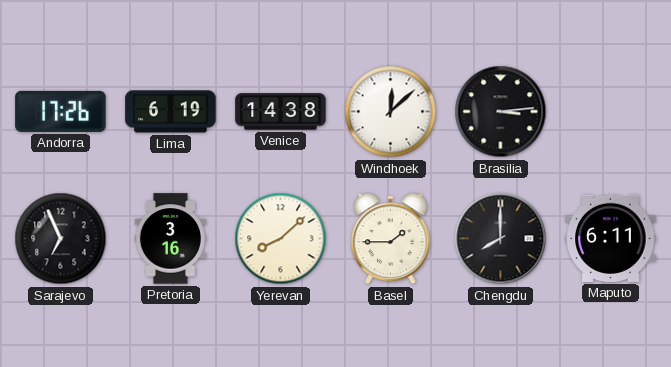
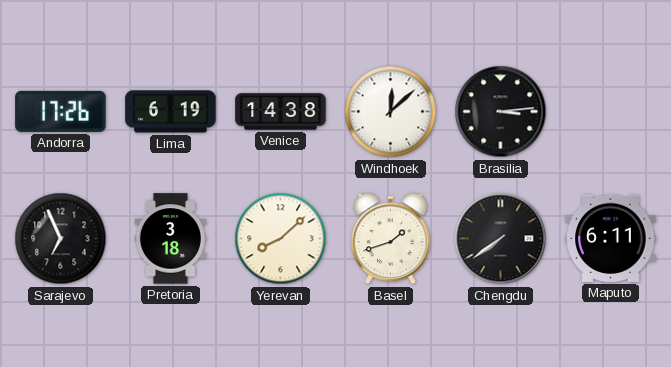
Pretoria: 3:16 -> 3:18
Basel: 1:45 -> 1:42
Chengdu: 8:00 -> 7:39
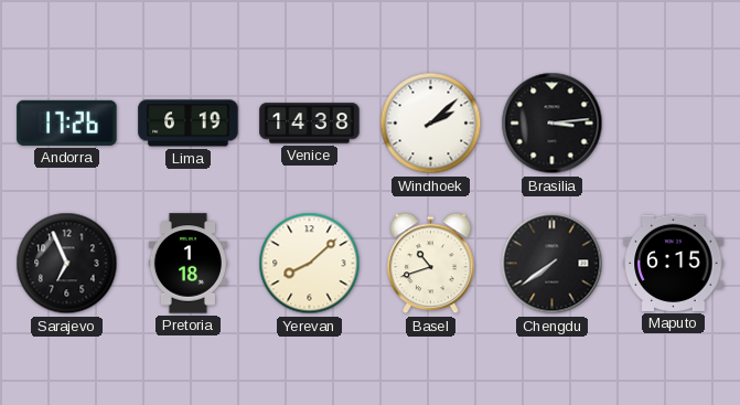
Windhoek: 12:08 -> 2:08
Pretoria: 3:18 -> 1:18
Basel: 1:42 -> 10:42
Maputo: 6:11 -> 6:15
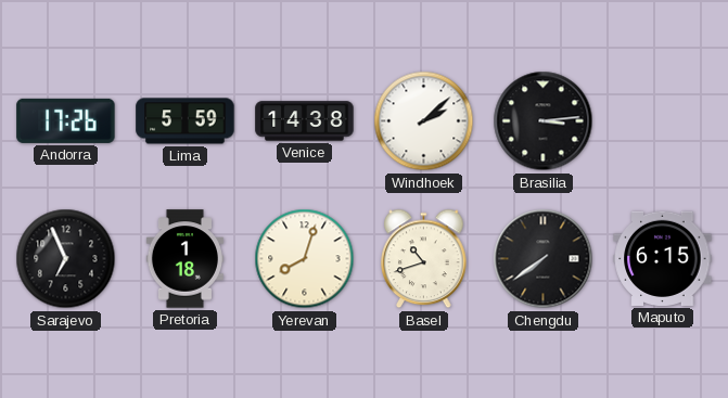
Lima: 6:19 -> 5:59
Yerevan: 8:08 -> 8:03
